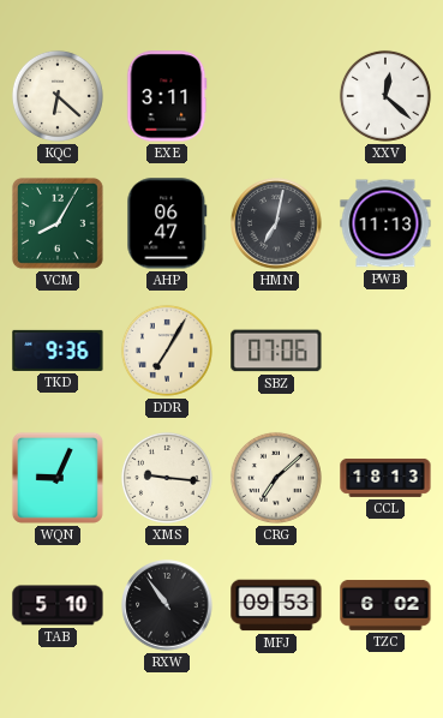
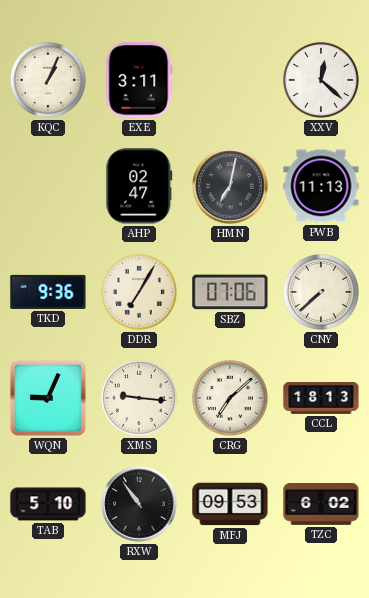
KQC: 6:22 -> 1:04
VCM: 8:05 -> none
AHP: 06:47 -> 02:47
CNY: none -> 7:38
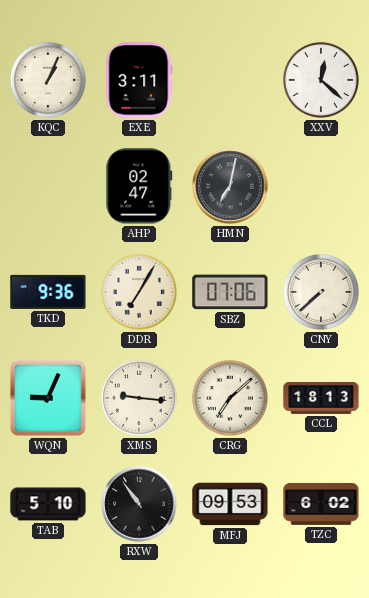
PWB: 11:13 -> none
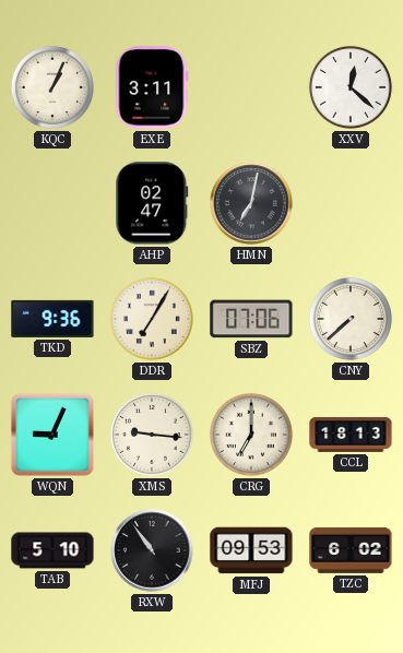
CRG: 7:08 -> 7:00
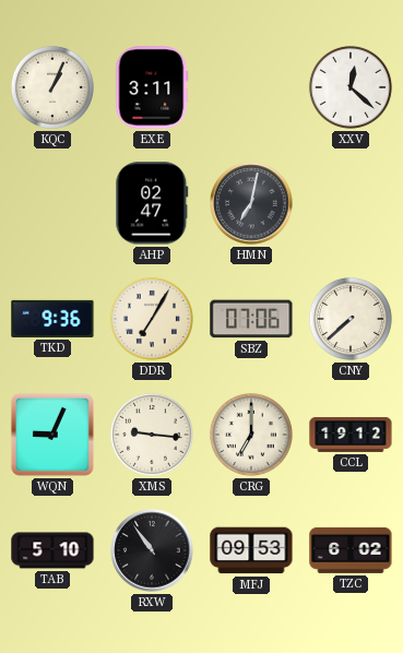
CCL: 18:13 -> 19:12
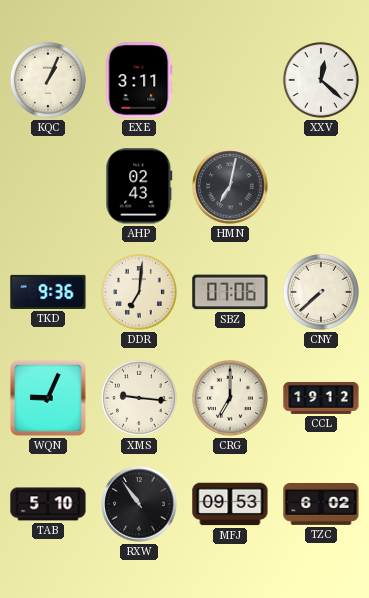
AHP: 02:47 -> 02:43
DDR: 7:05 -> 7:01
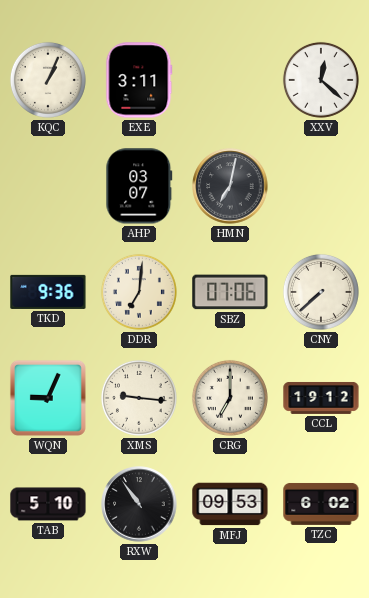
AHP: 02:43 -> 03:07
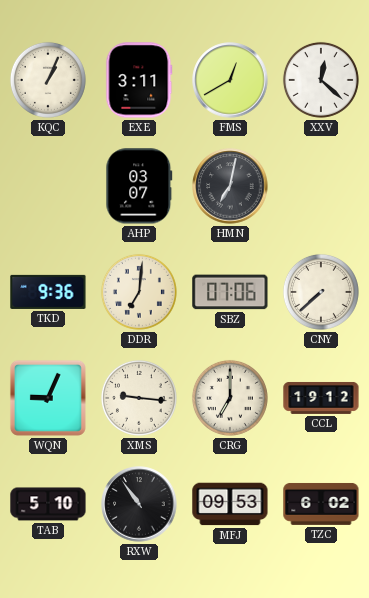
FMS: none -> 12:40
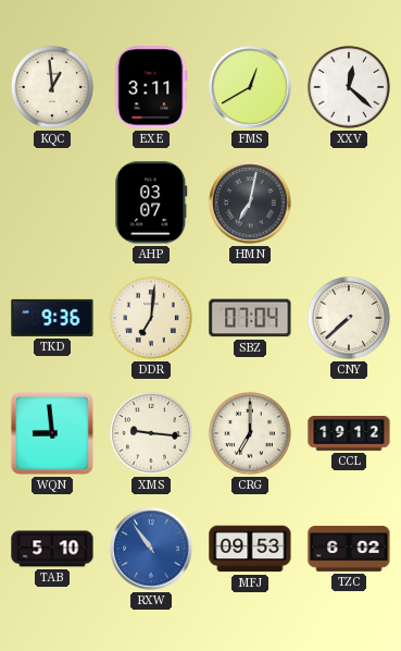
KQC: 1:04 -> 12:59
SBZ: 07:06 -> 07:04
WQN: 9:04 -> 8:59
RXW dial: black -> blue
